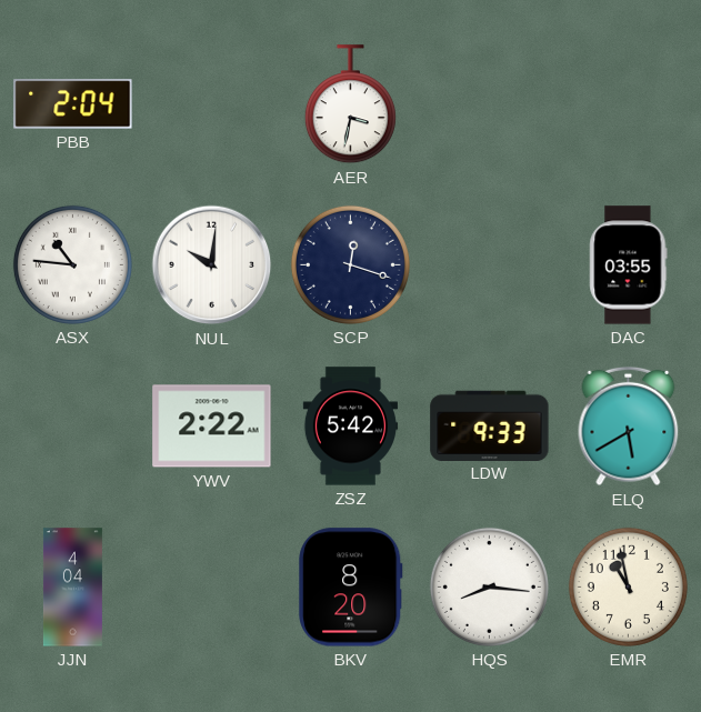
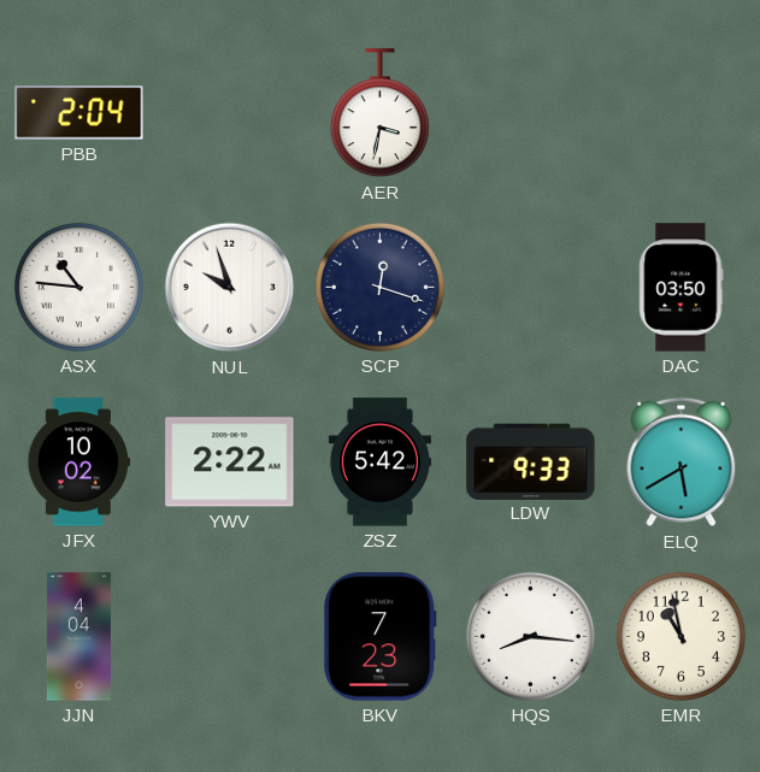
NUL: 10:01 -> 9:57
DAC: 03:55 -> 03:50
JFX: none -> 10:02
BKV: 8:20 -> 7:23
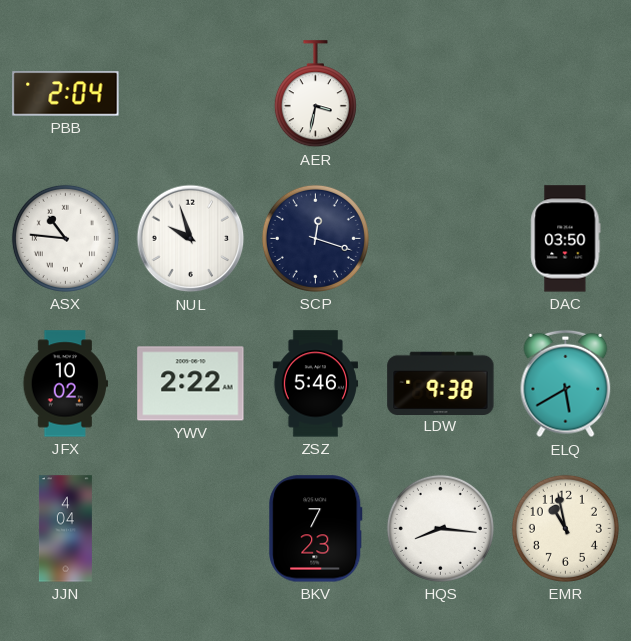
ZSZ: 5:42 -> 5:46
LDW: 9:33 -> 9:38
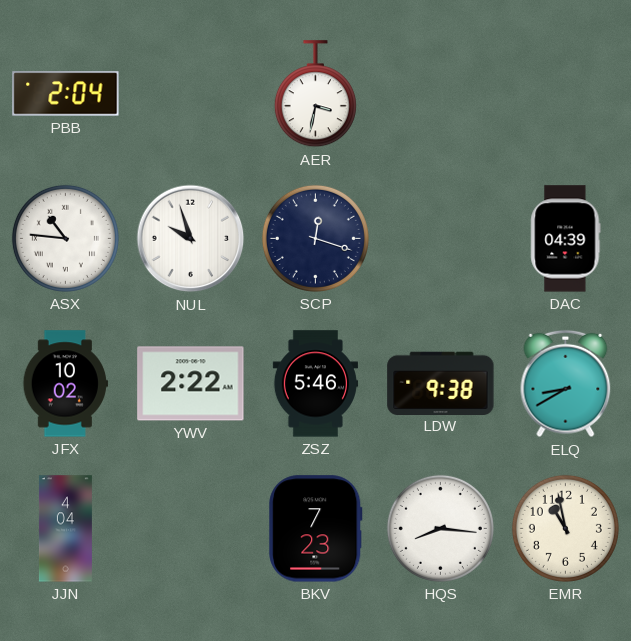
DAC: 03:50 -> 04:39
ELQ: 5:40 -> 8:40
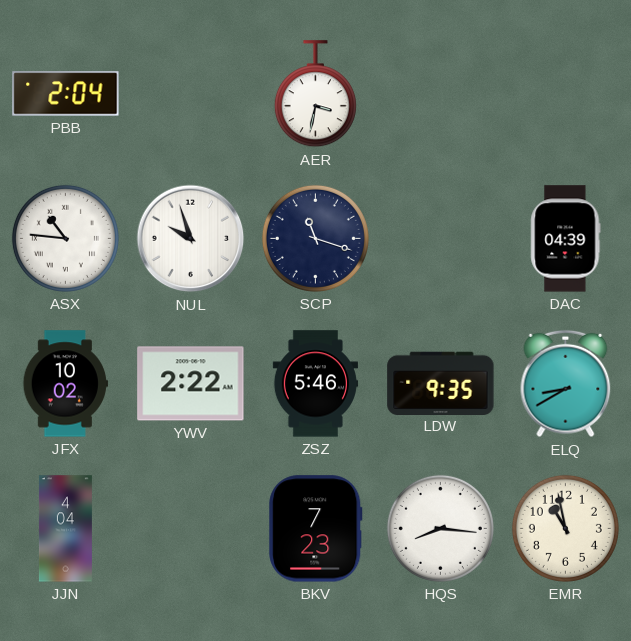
SCP: 12:18 -> 11:18
LDW: 9:38 -> 9:35
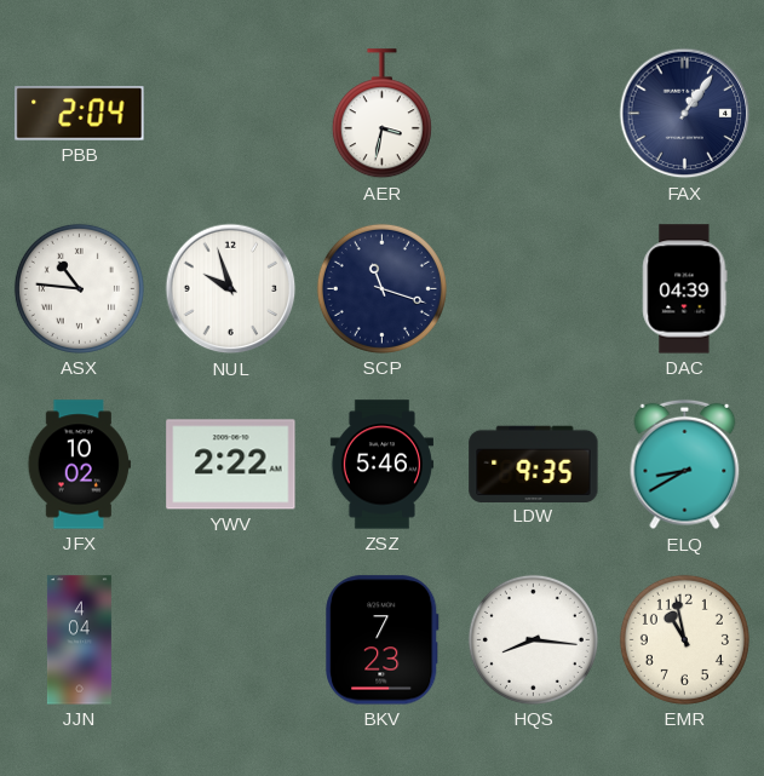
FAX: none -> 1:06
